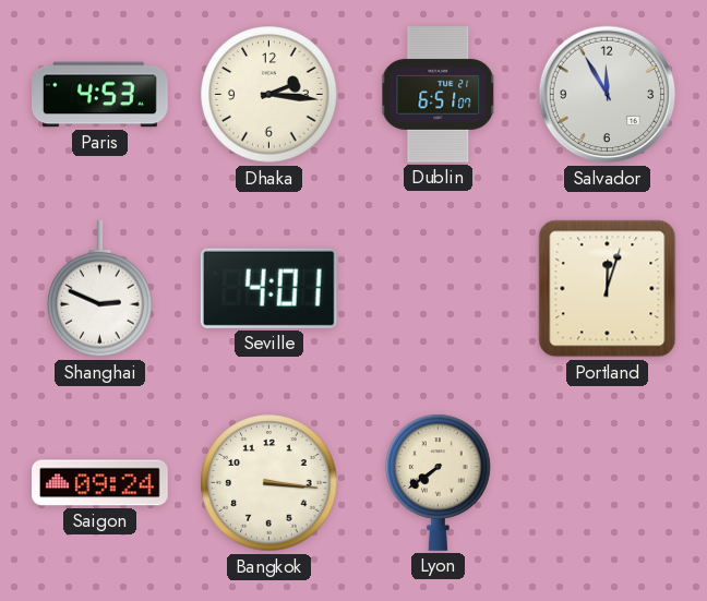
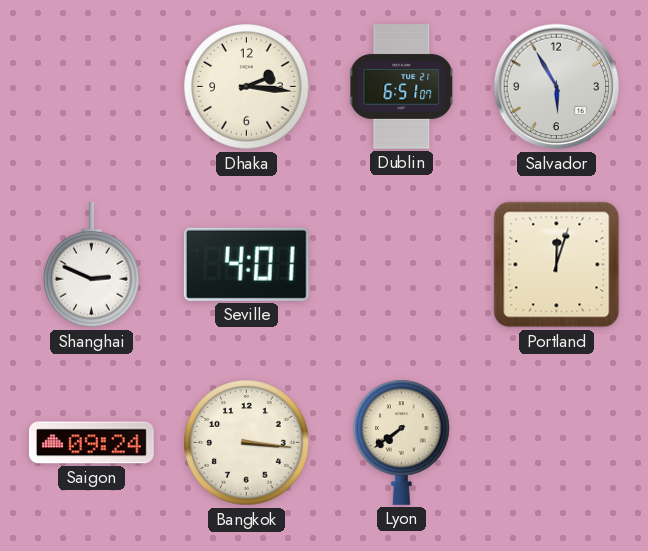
Paris: 4:53 -> none
Salvador: 11:55 -> 5:55
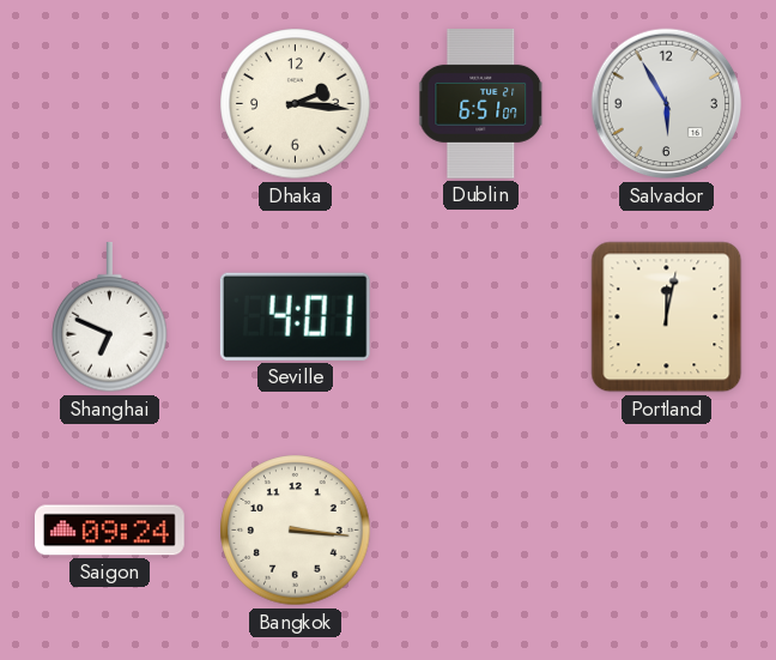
Shanghai: 2:49 -> 6:49
Portland: 12:03 -> 12:02
Lyon: 7:39 -> none
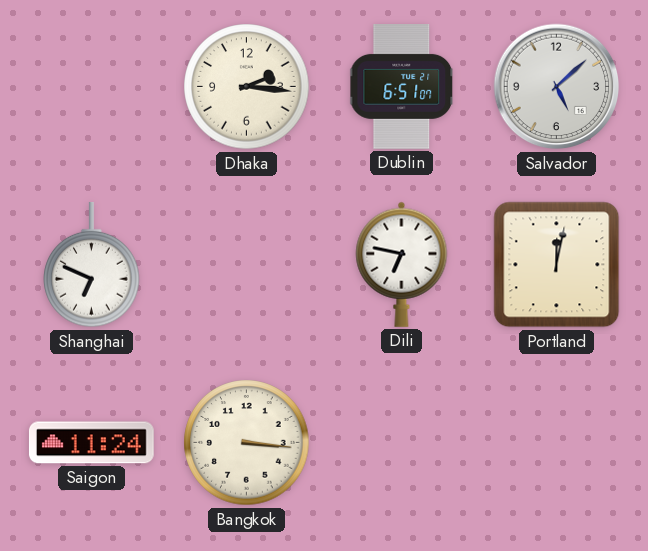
Salvador: 5:55 -> 5:08
Seville: 4:01 -> none
Dili: none -> 6:47
Saigon: 09:24 -> 11:24
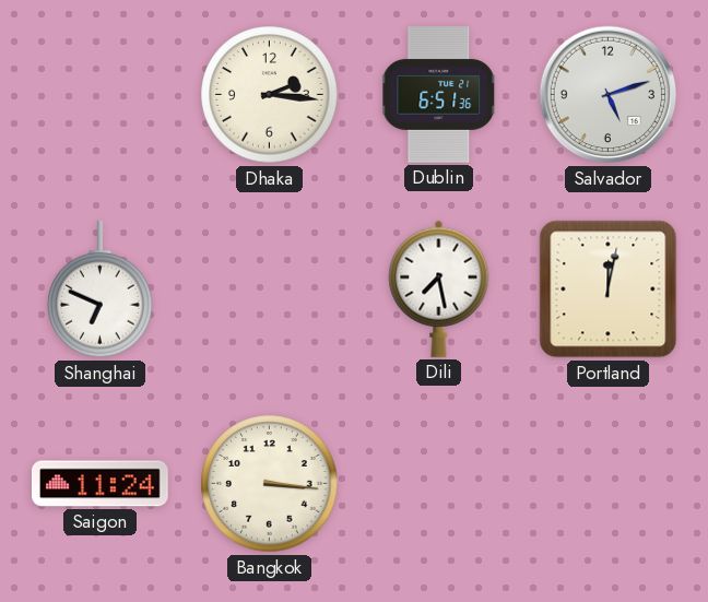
Dublin: 6:51:07 -> 6:51:36
Salvador: 5:08 -> 5:12
Dili: 6:47 -> 7:28
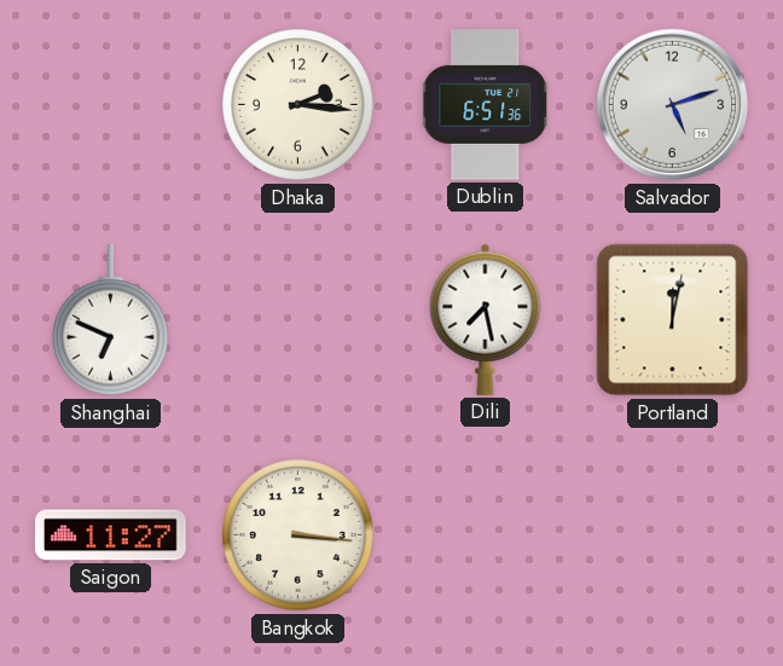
Saigon: 11:24 -> 11:27
